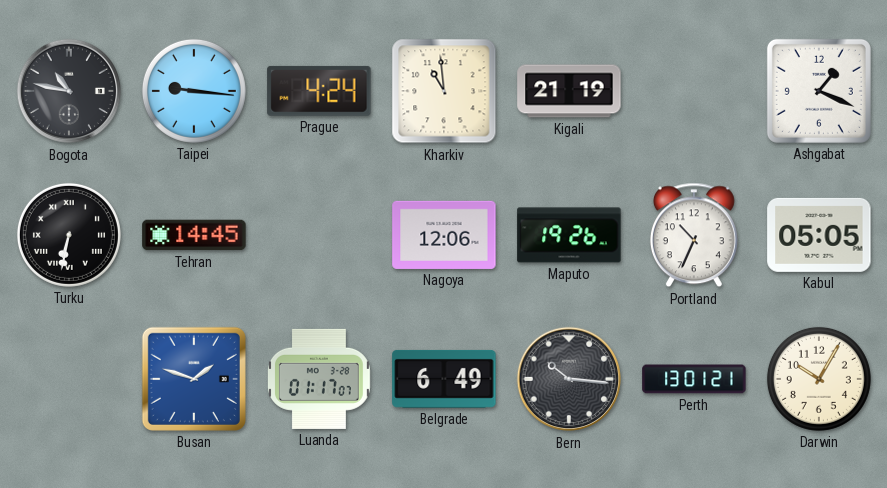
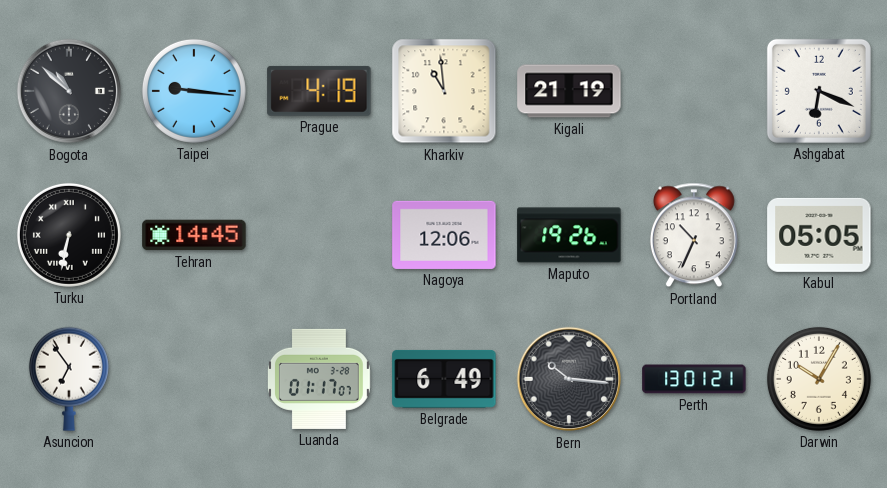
Bogota: 10:47 -> 10:52
Prague: 4:24 -> 4:19
Ashgabat: 1:19 -> 6:19
Asuncion: none -> 6:54
Busan: 1:48 -> none
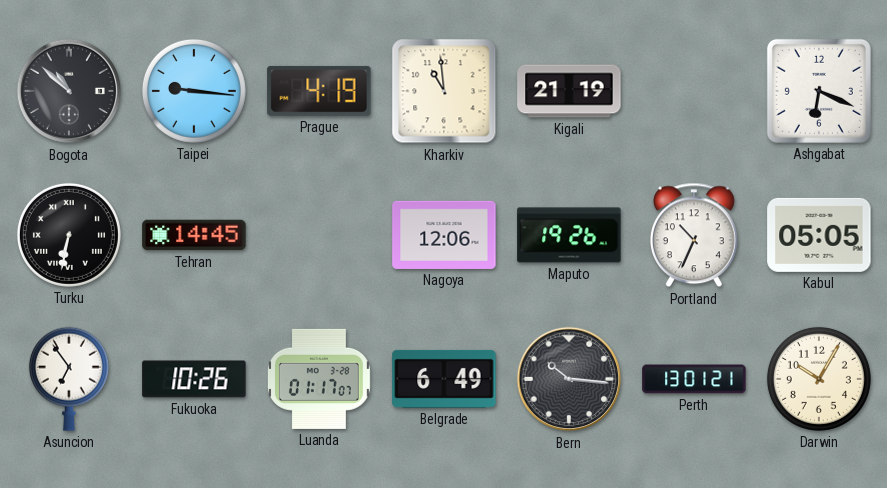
Fukuoka: none -> 10:26
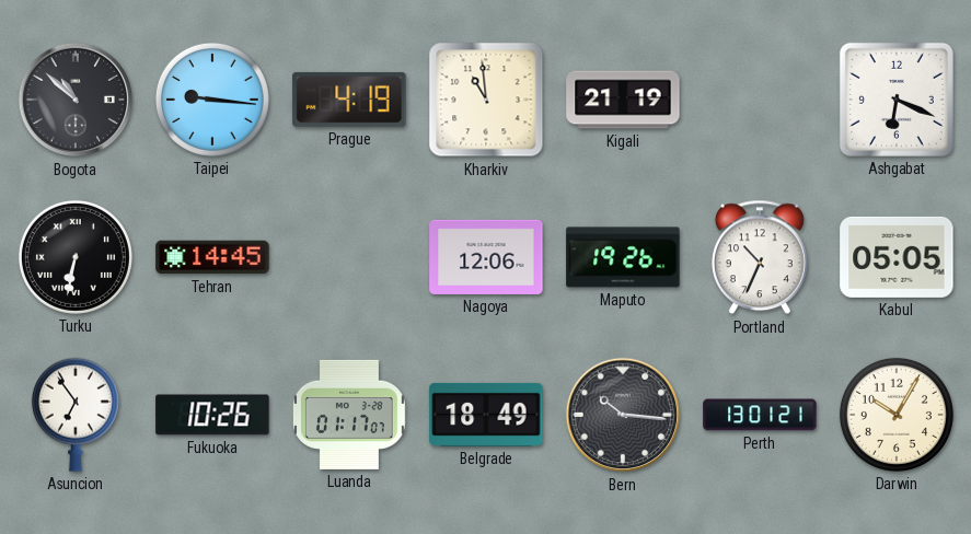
Belgrade: 6:49 -> 18:49
